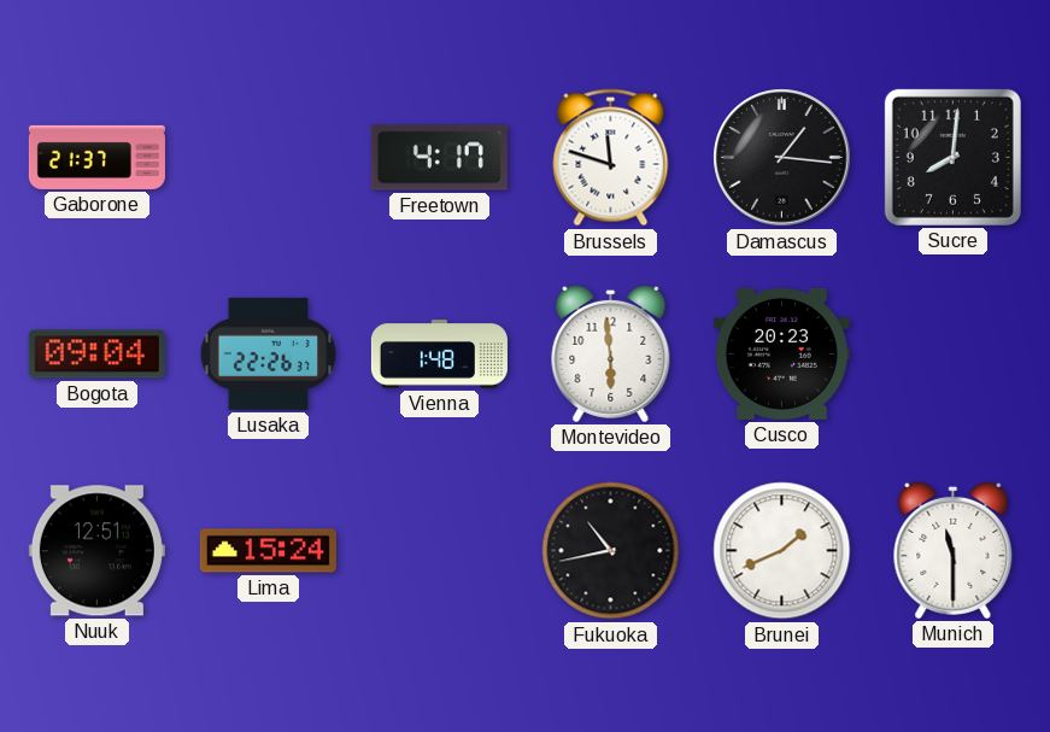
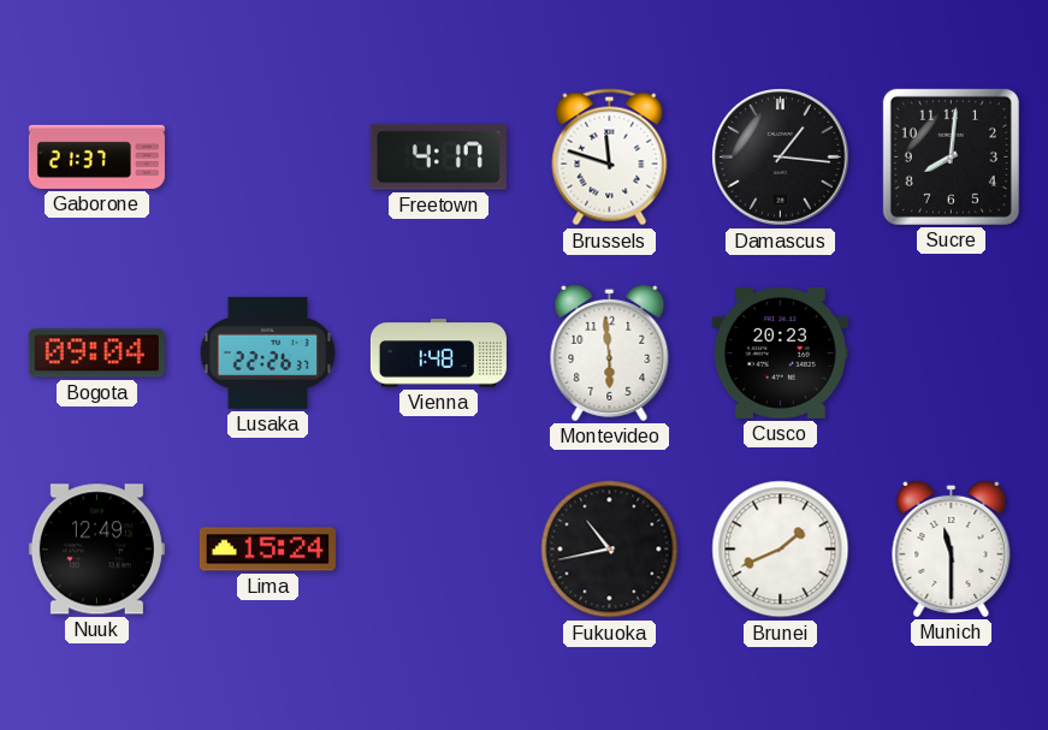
Nuuk: 12:51 -> 12:49
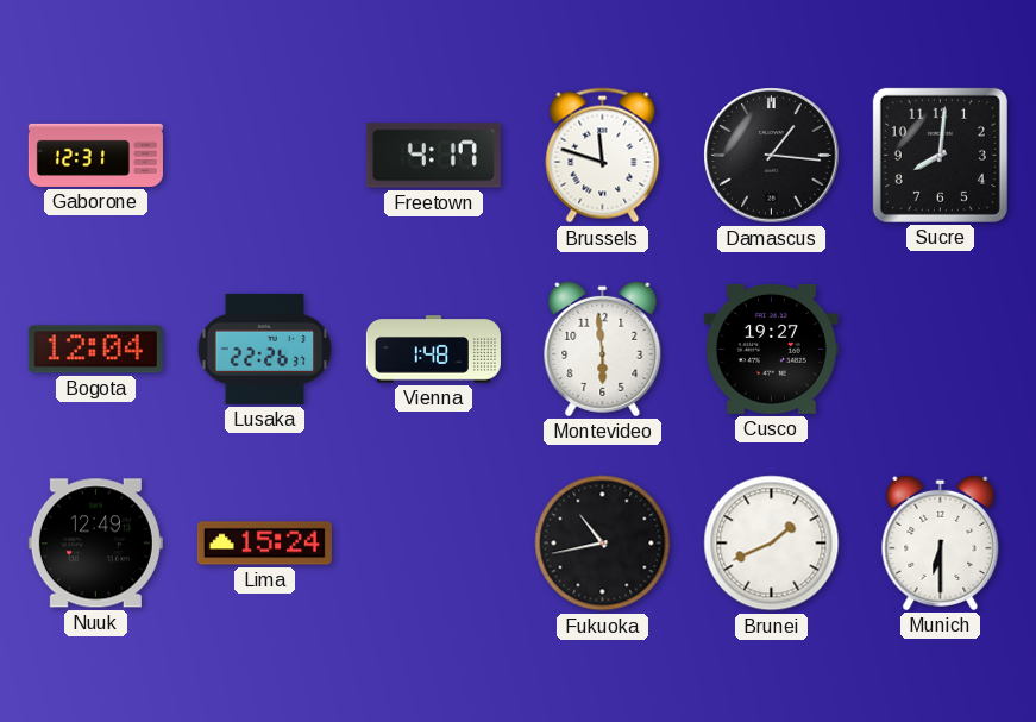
Gaborone: 21:37 -> 12:31
Bogota: 09:04 -> 12:04
Cusco: 20:23 -> 19:27
Munich: 11:30 -> 6:30
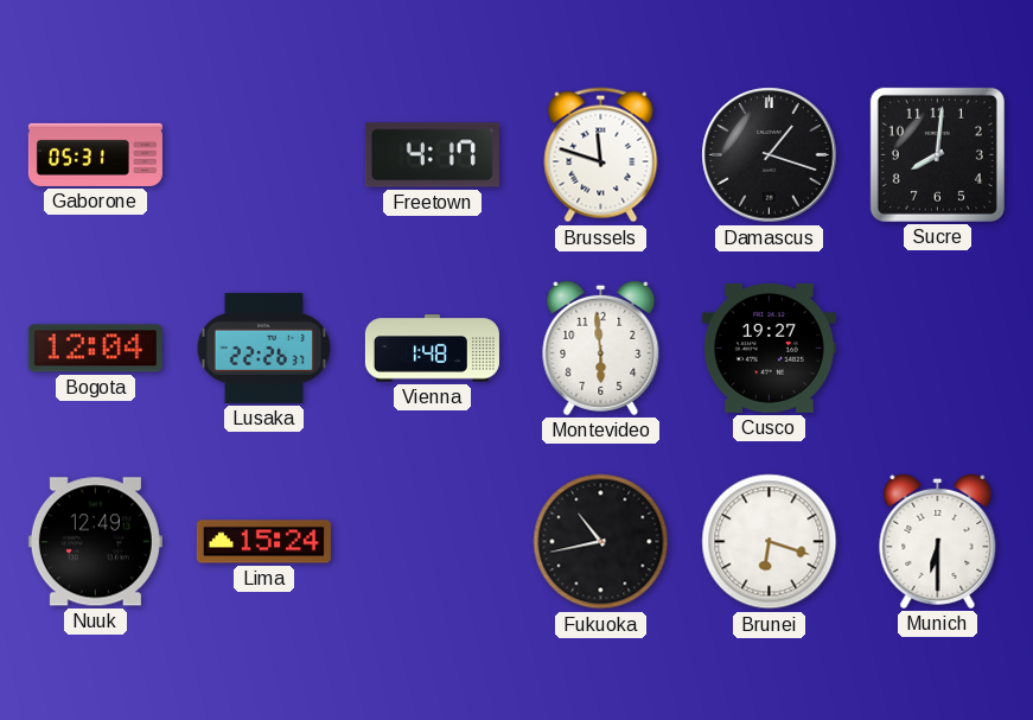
Gaborone: 12:31 -> 05:31
Damascus: 1:16 -> 1:18
Brunei: 1:41 -> 6:18
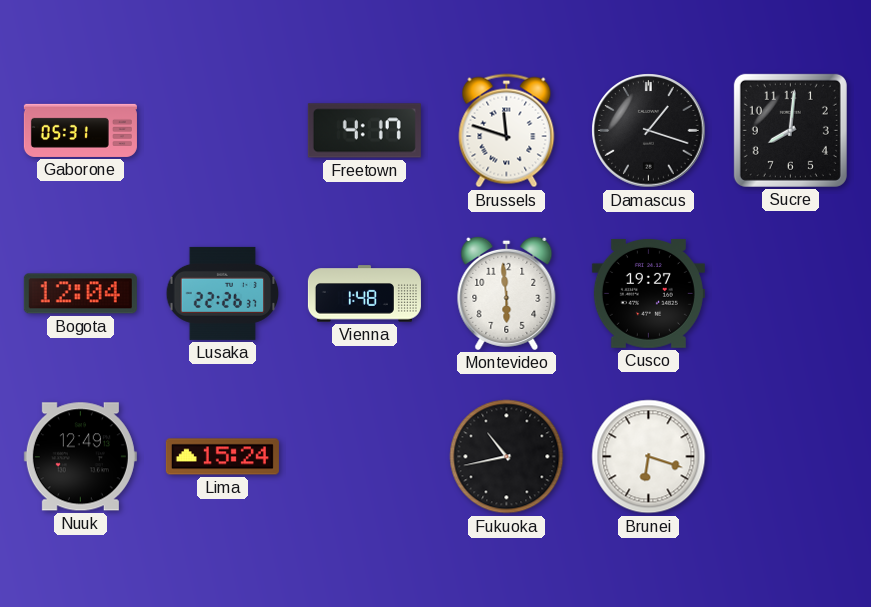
Munich: 6:30 -> none
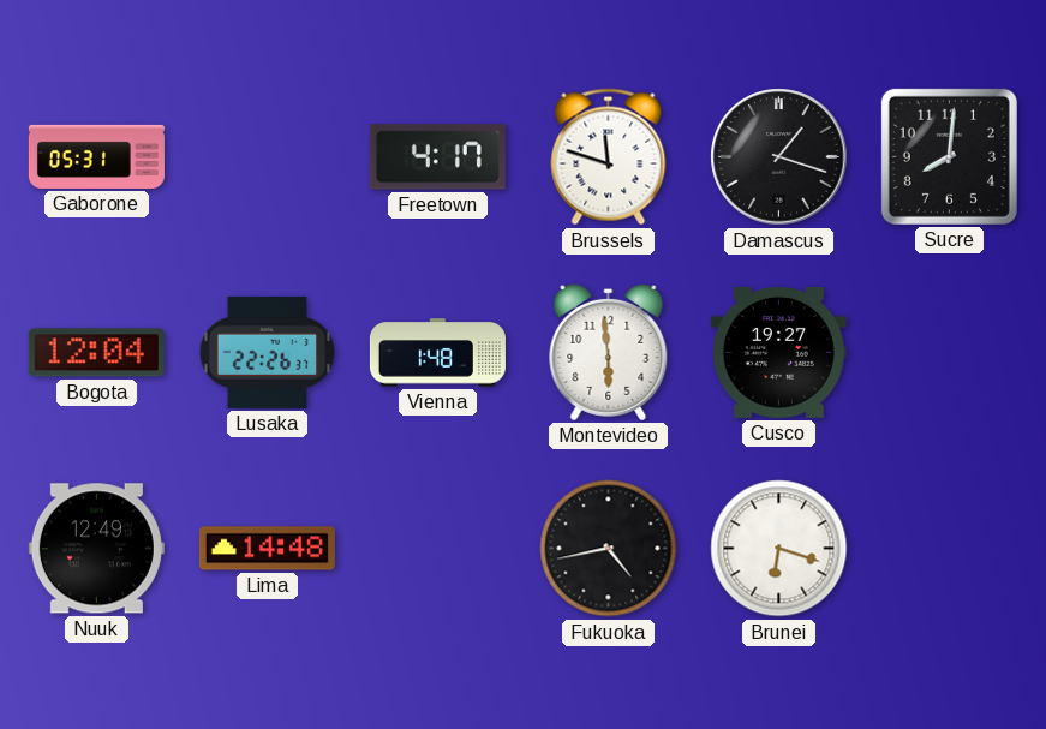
Lima: 15:24 -> 14:48
Fukuoka: 10:43 -> 4:43
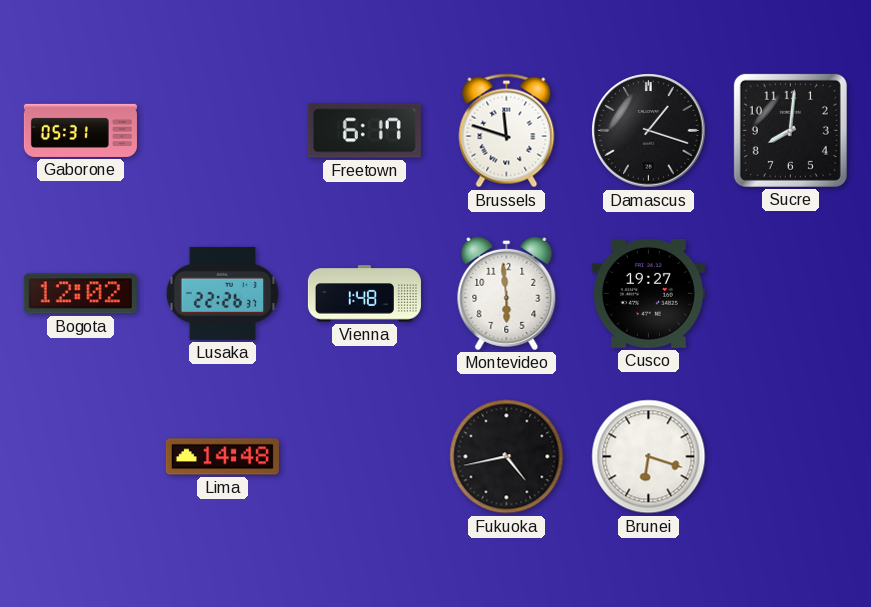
Freetown: 4:17 -> 6:17
Bogota: 12:04 -> 12:02
Nuuk: 12:49 -> none
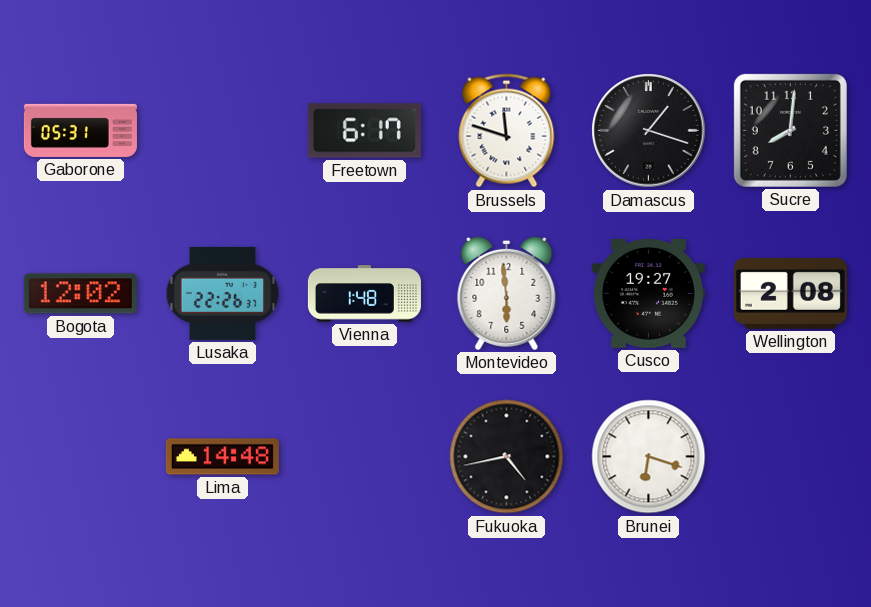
Wellington: none -> 2:08
